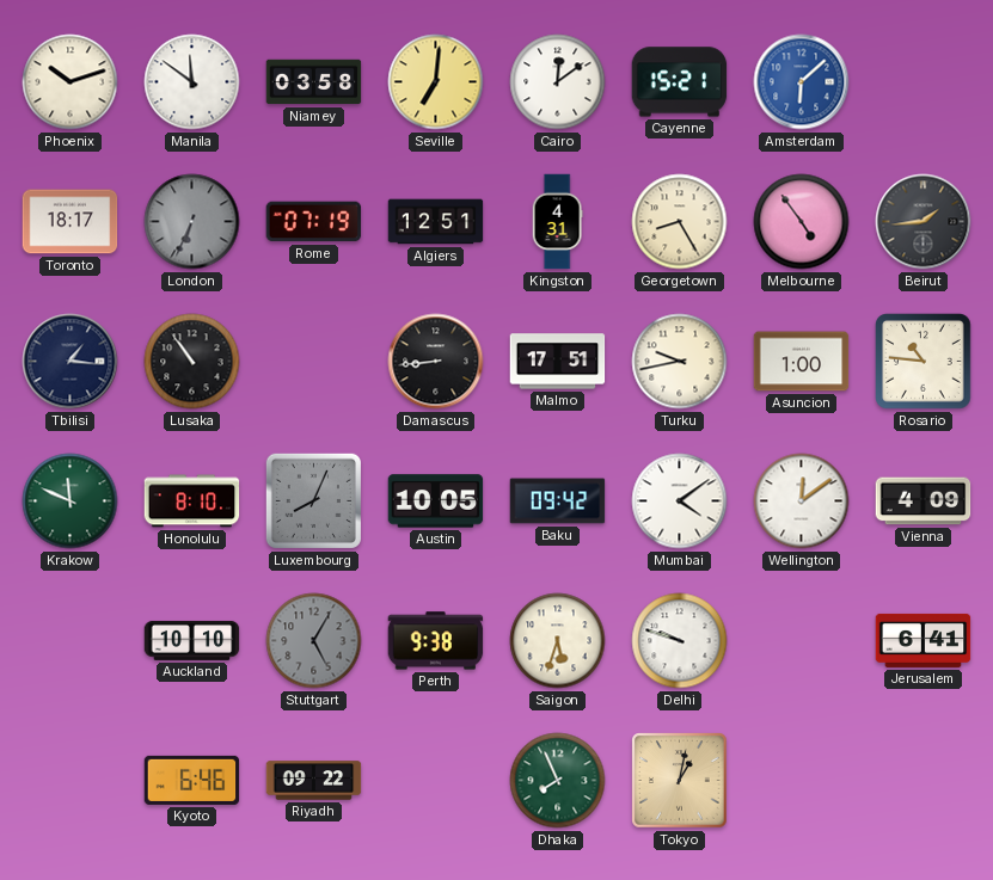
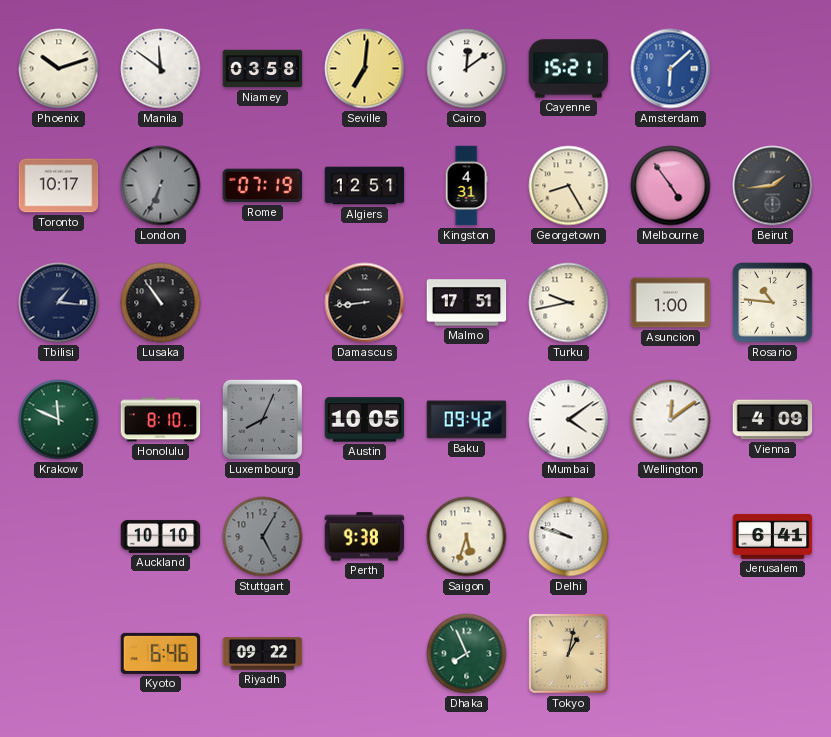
Toronto: 18:17 -> 10:17
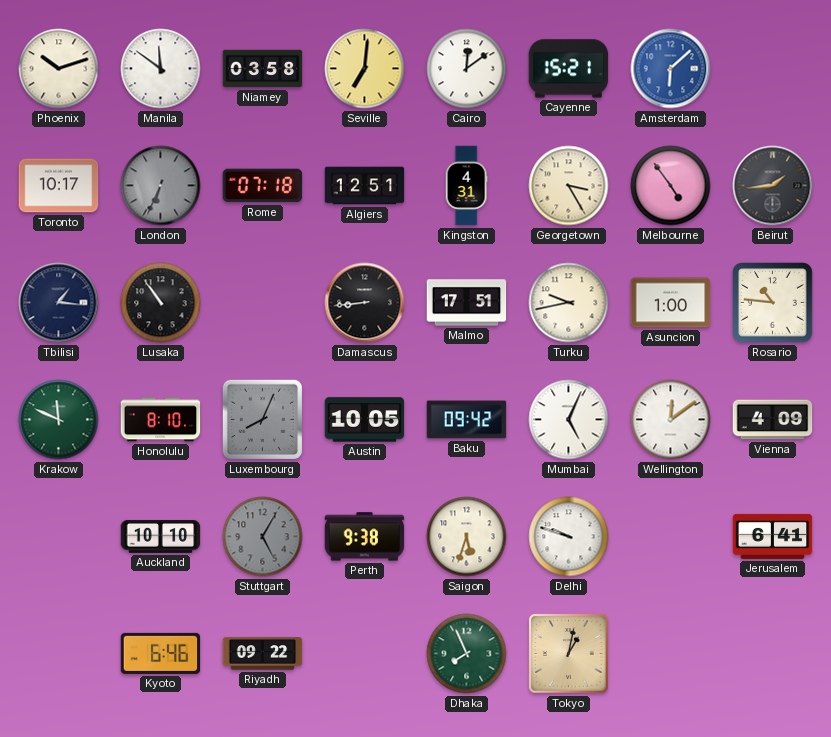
Rome: 07:19 -> 07:18
Georgetown: 8:25 -> 3:25
Mumbai: 4:09 -> 5:04
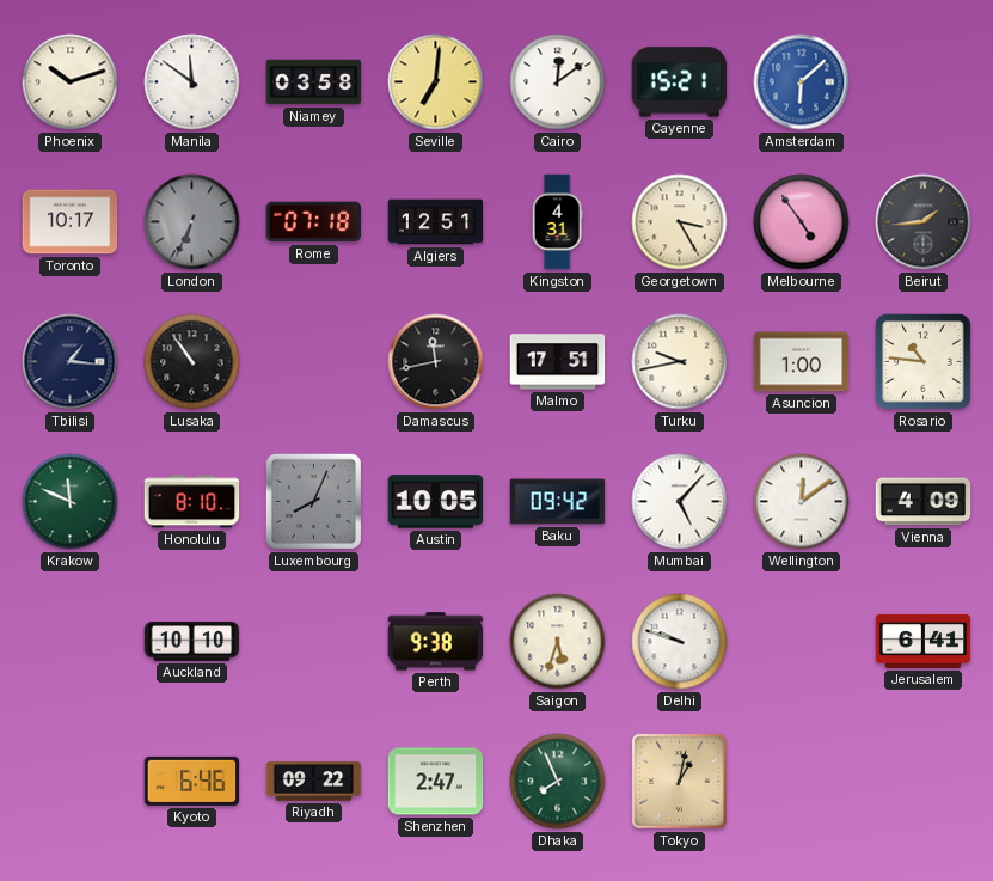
Damascus: 8:44 -> 11:43
Mumbai: 5:04 -> 5:07
Stuttgart: 5:05 -> none
Shenzhen: none -> 2:47
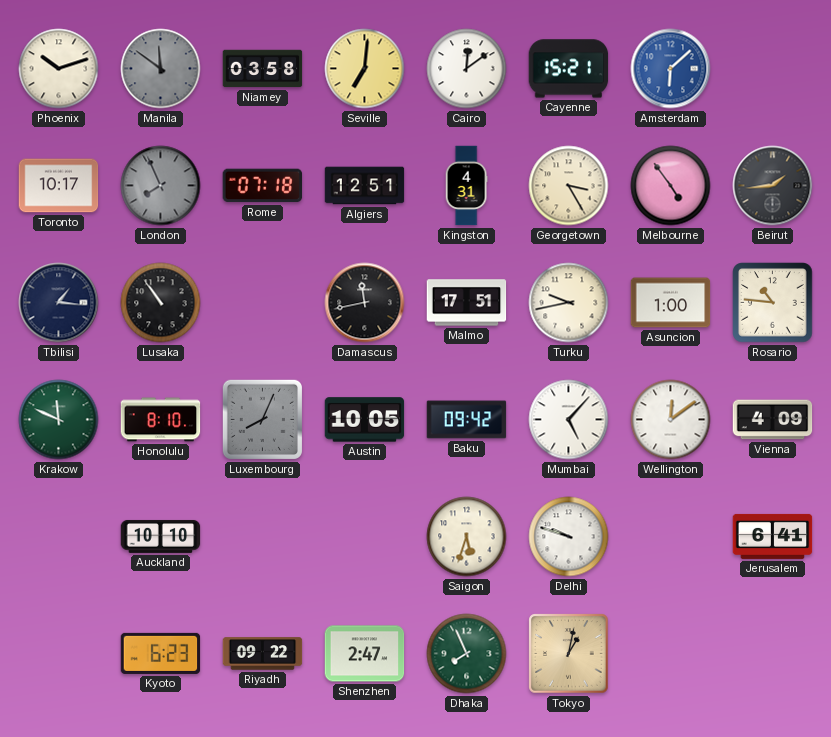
Manila dial: white -> grey
London: 6:34 -> 7:56
Perth: 9:38 -> none
Kyoto: 6:46 -> 6:23
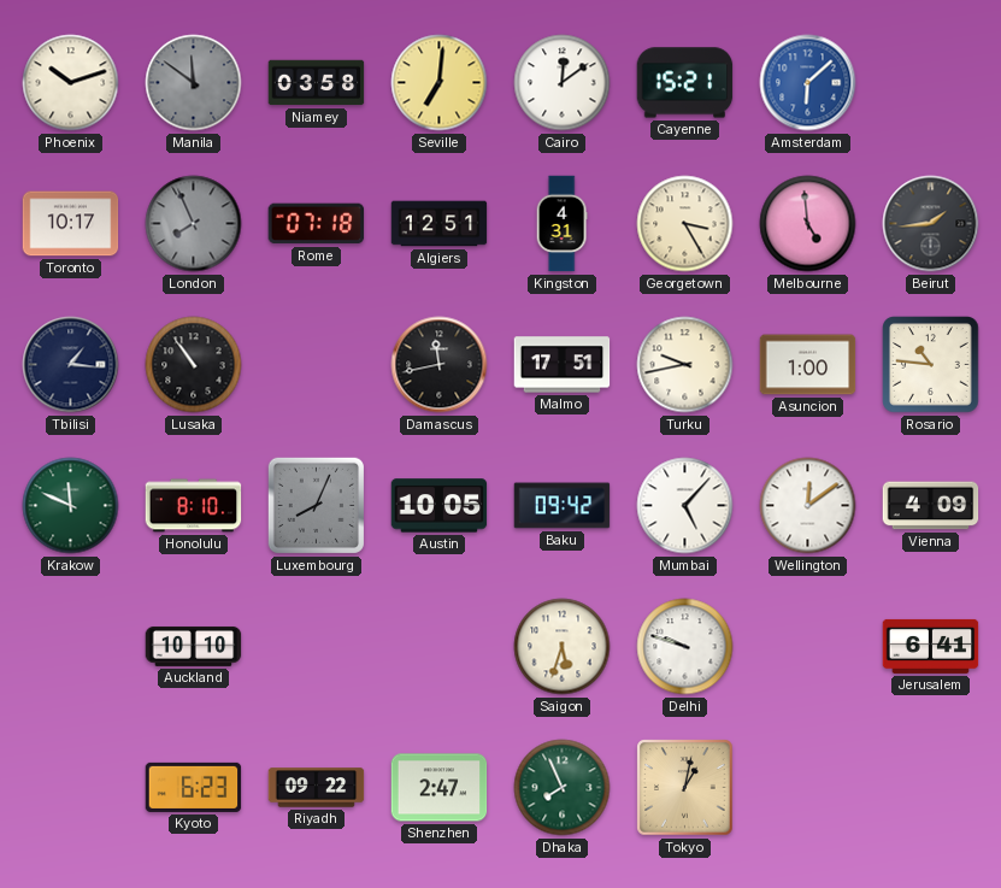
Melbourne: 4:54 -> 4:59
